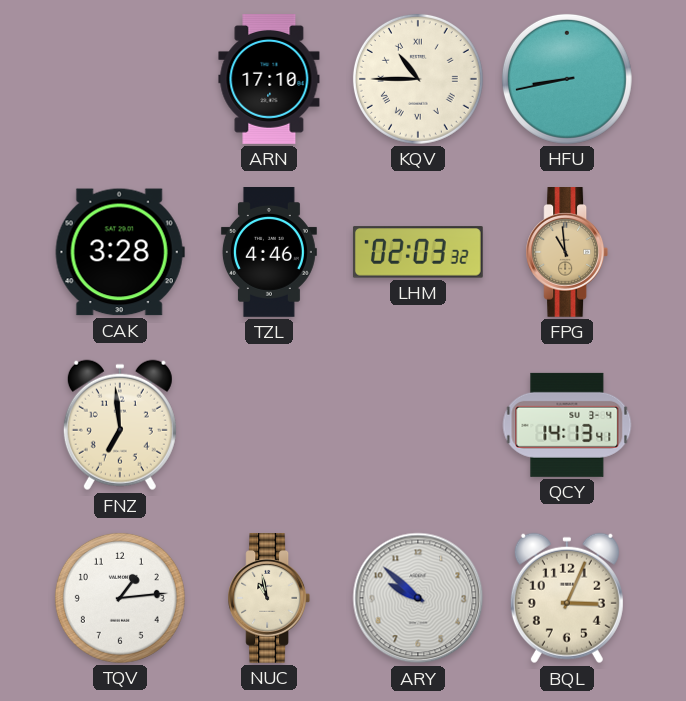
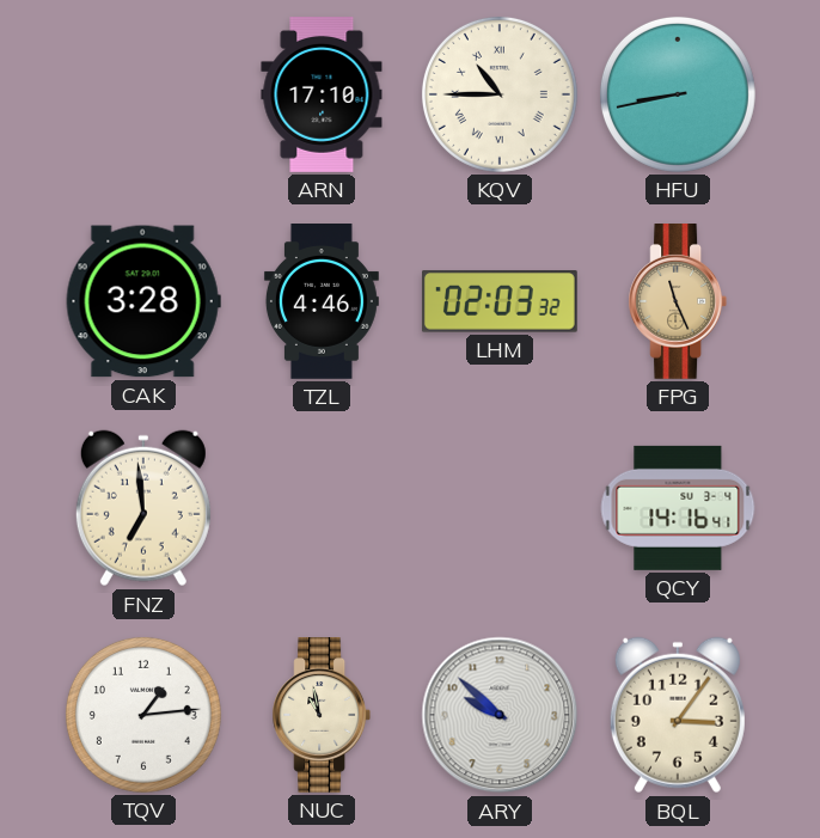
FPG: 10:59 -> 11:26
QCY: 14:13 -> 14:16
BQL: 3:04 -> 3:06
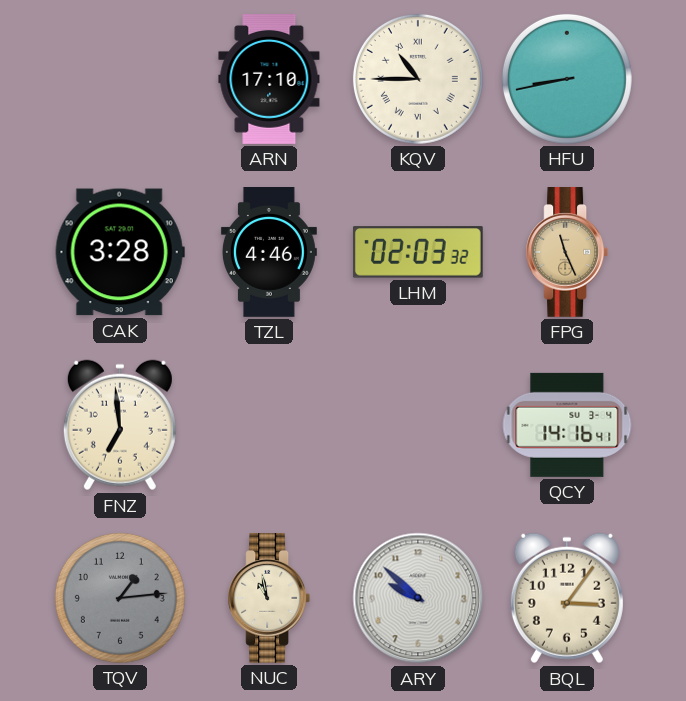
TQV dial: white -> grey
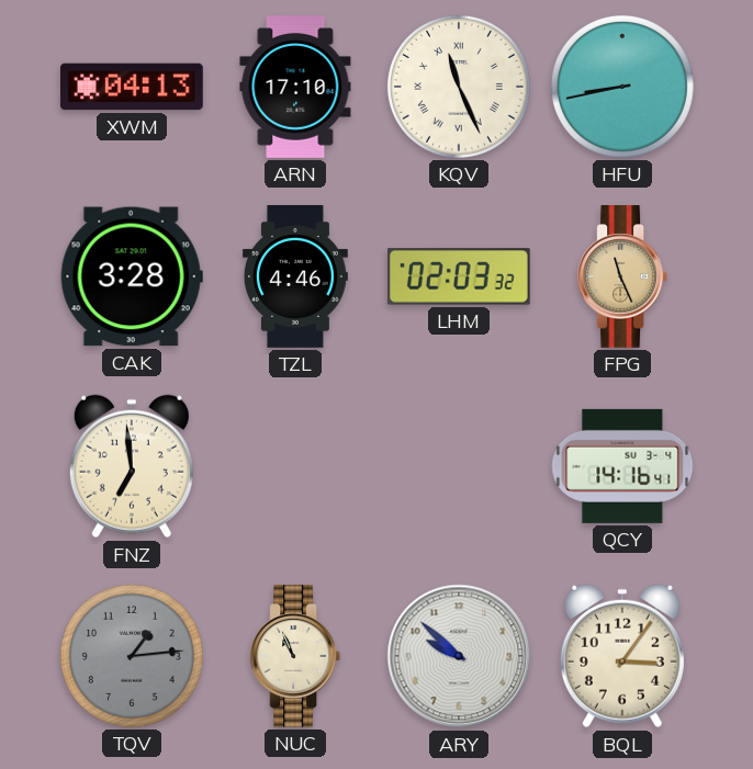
XWM: none -> 04:13
KQV: 10:45 -> 11:26
NUC: 10:58 -> 10:56
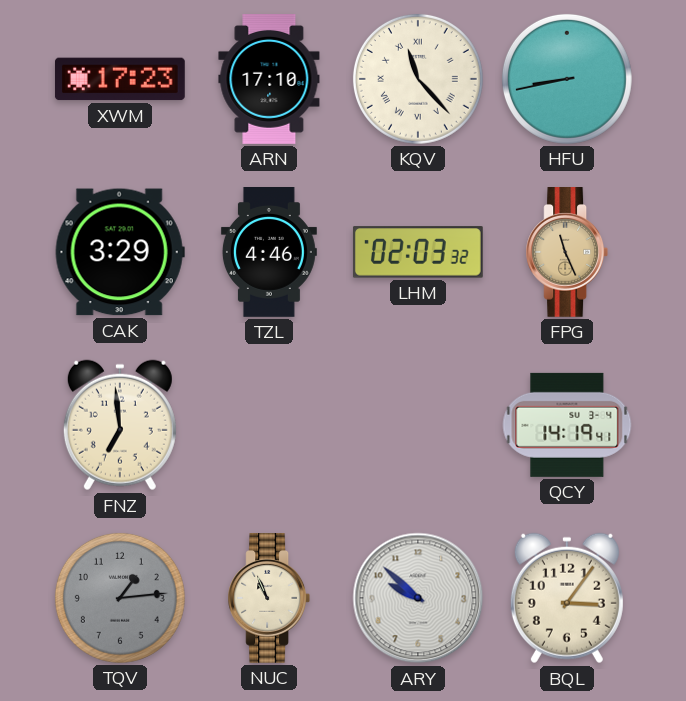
XWM: 04:13 -> 17:23
KQV: 11:26 -> 11:23
CAK: 3:28 -> 3:29
QCY: 14:16 -> 14:19
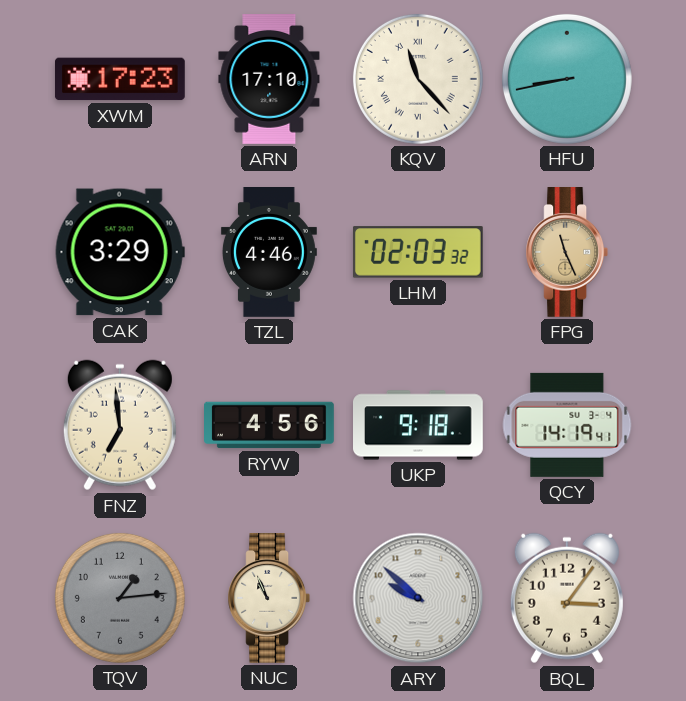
RYW: none -> 4:56
UKP: none -> 9:18
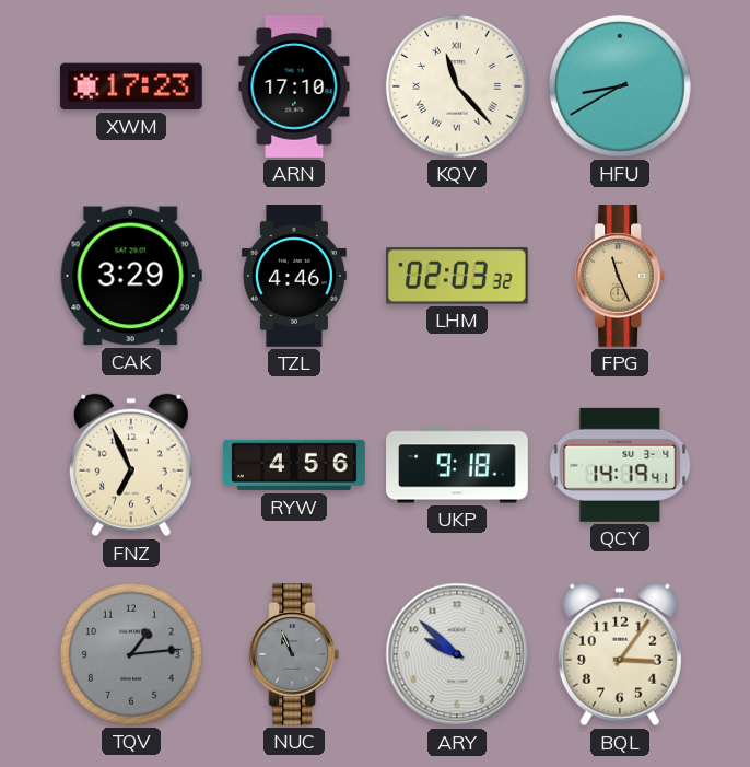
HFU: 8:43 -> 8:40
FNZ: 6:59 -> 6:56
NUC dial: cream -> grey
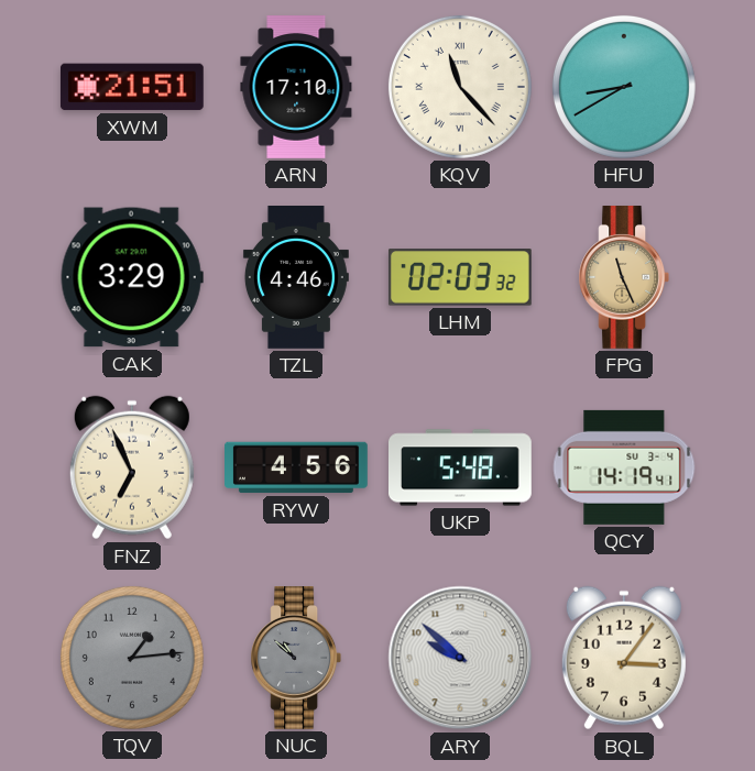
XWM: 17:23 -> 21:51
UKP: 9:18 -> 5:48
NUC: 10:56 -> 10:52
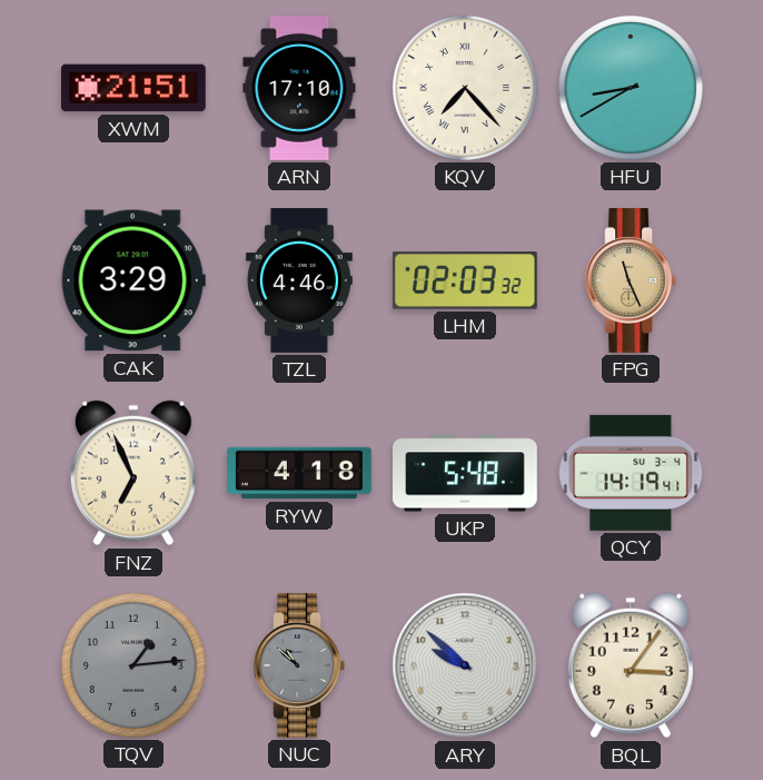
KQV: 11:23 -> 7:23
RYW: 4:56 -> 4:18
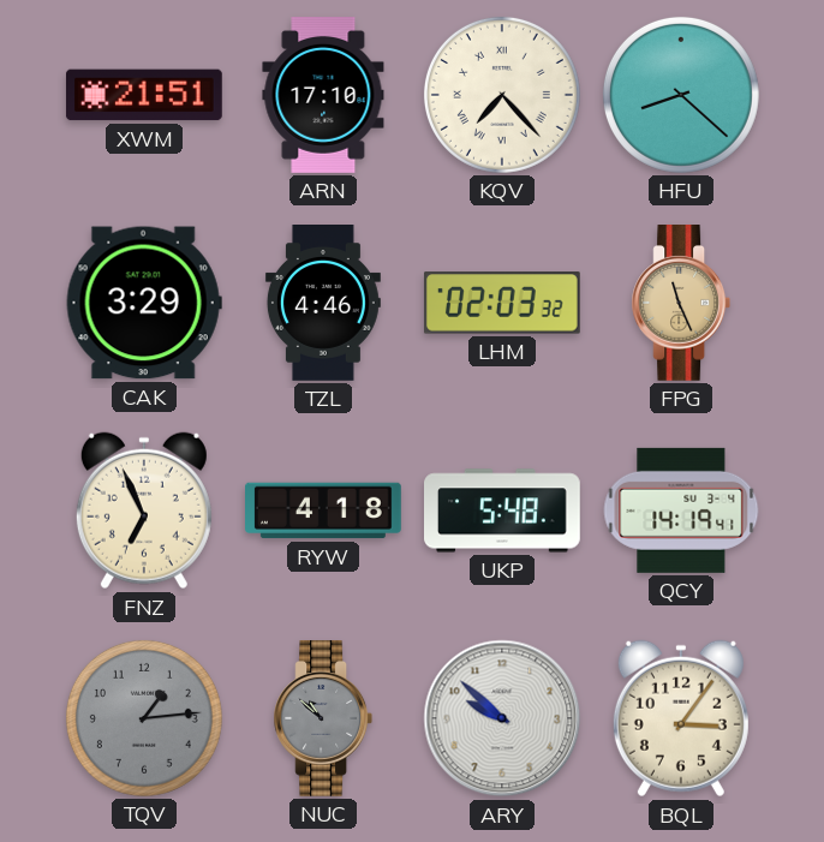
HFU: 8:40 -> 8:22
